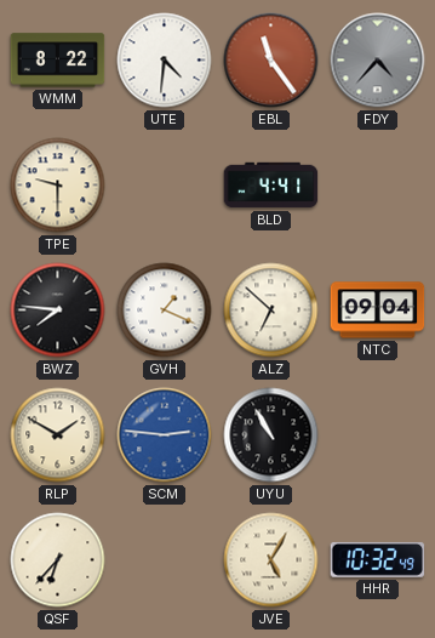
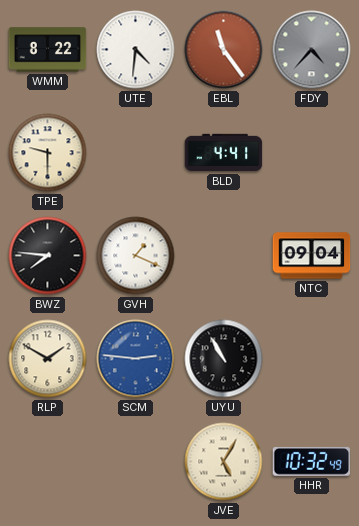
ALZ: 6:52 -> none
QSF: 6:37 -> none
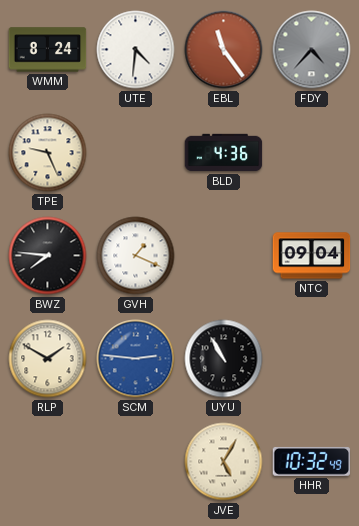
WMM: 8:22 -> 8:24
TPE: 9:30 -> 9:26
BLD: 4:41 -> 4:36
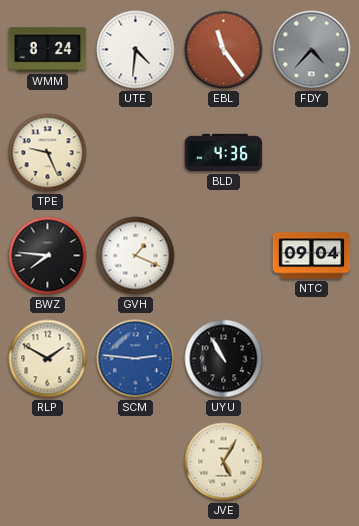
HHR: 10:32 -> none
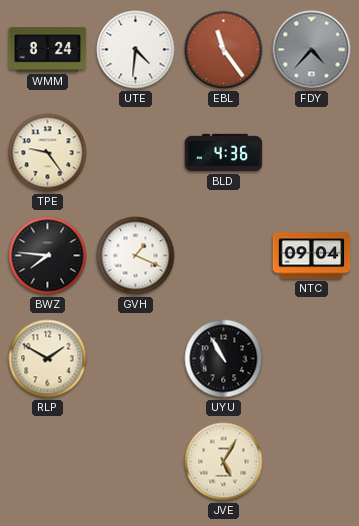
TPE: 9:26 -> 9:24
SCM: 2:46 -> none
